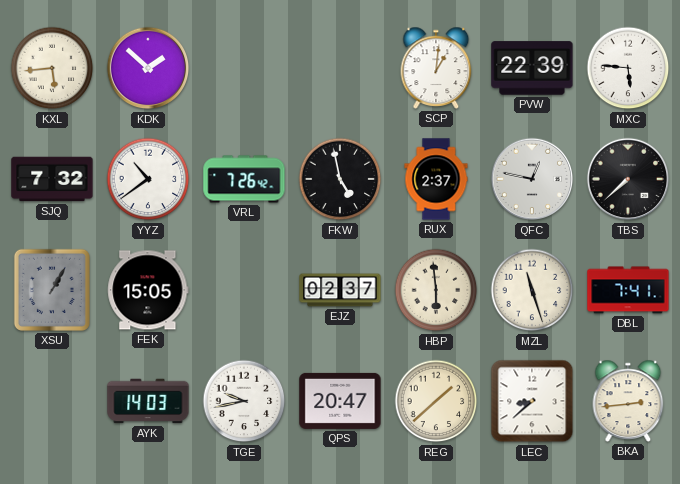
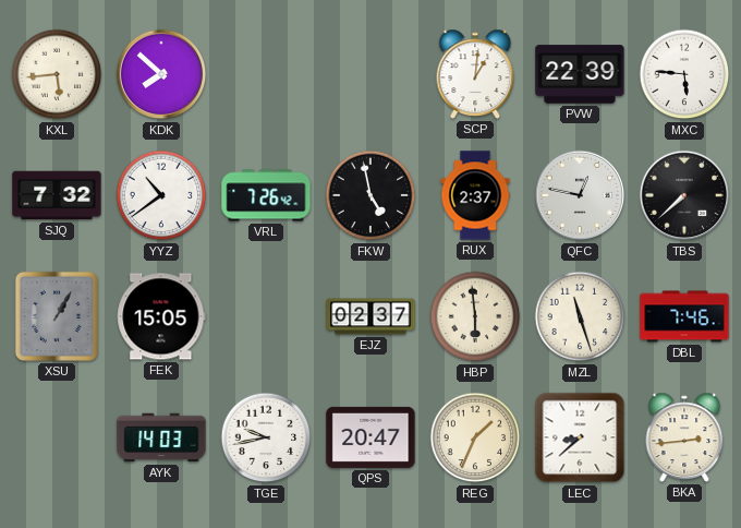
KDK: 1:52 -> 7:52
DBL: 7:41 -> 7:46
REG: 1:38 -> 1:34
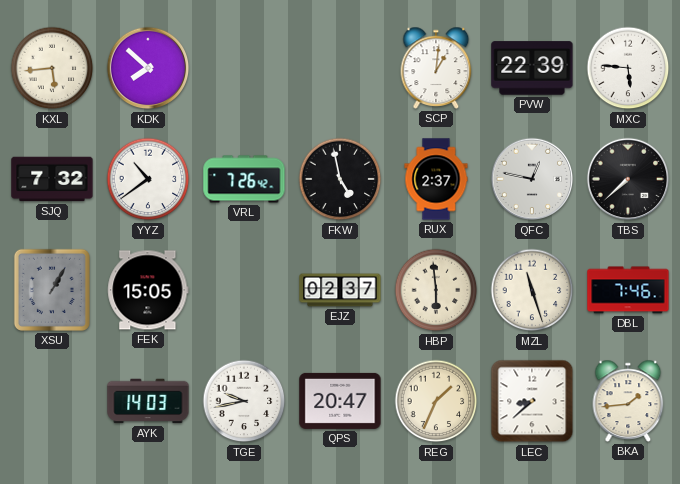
BKA: 2:44 -> 1:44
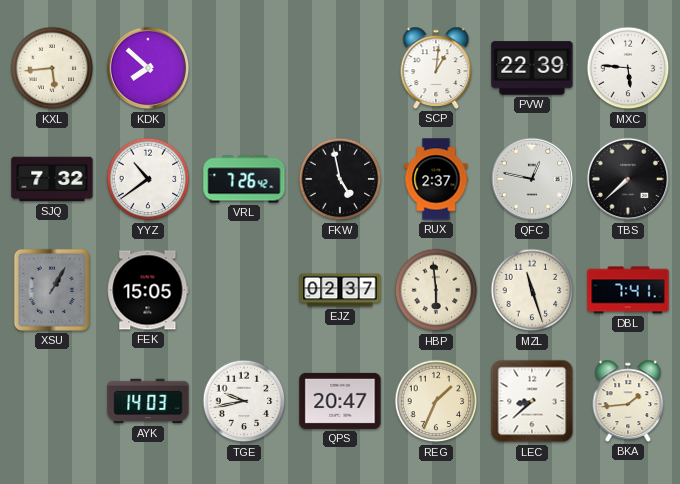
DBL: 7:46 -> 7:41
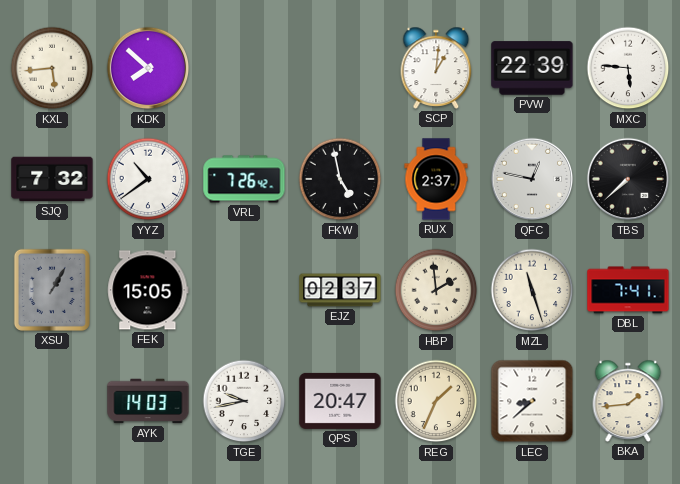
HBP: 5:59 -> 1:59
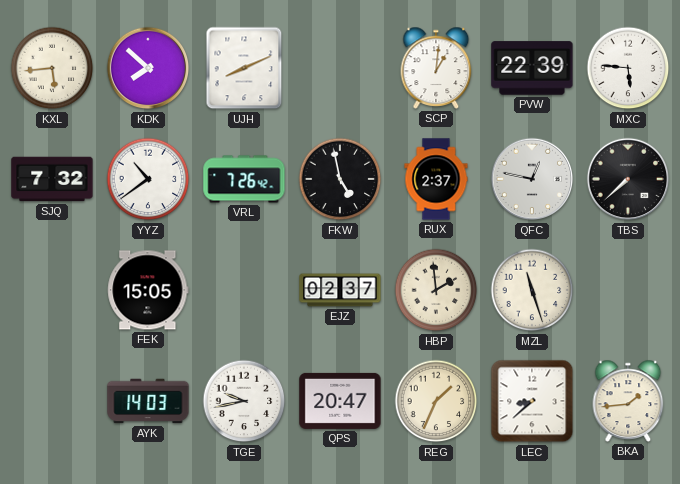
UJH: none -> 8:11
XSU: 1:05 -> none
DBL: 7:41 -> none
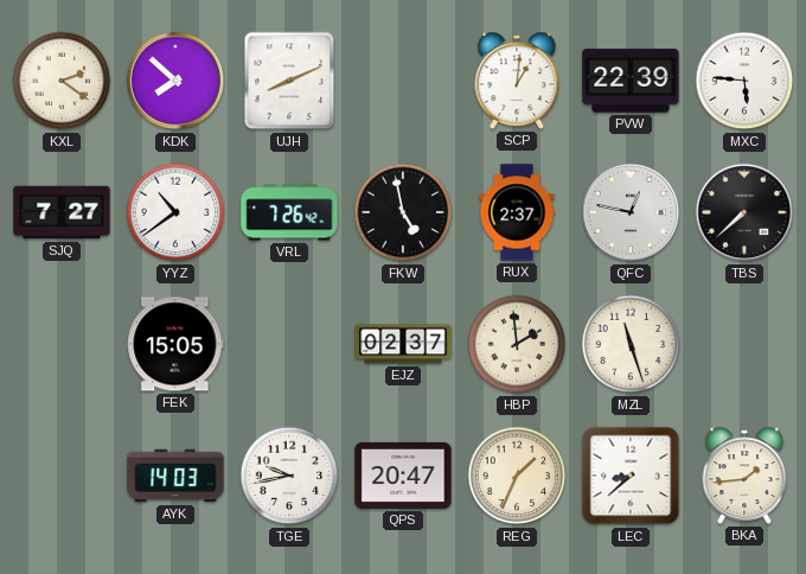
KXL: 5:44 -> 2:21
SJQ: 7:32 -> 7:27
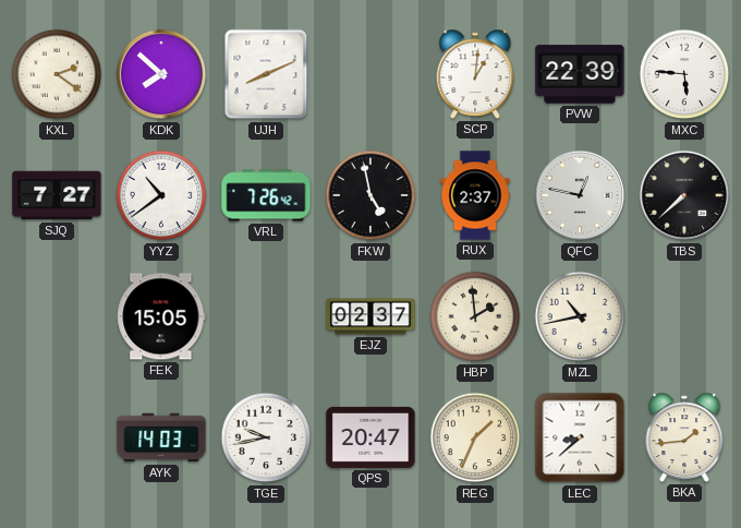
MZL: 11:27 -> 10:43
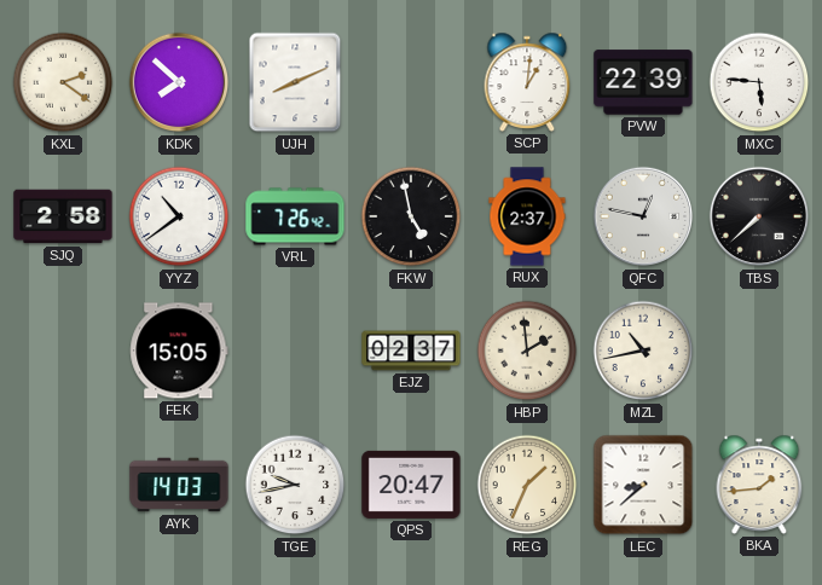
SJQ: 7:27 -> 2:58
